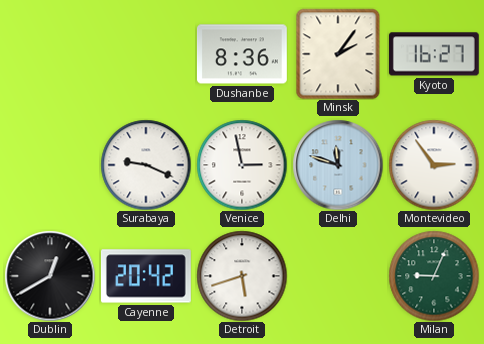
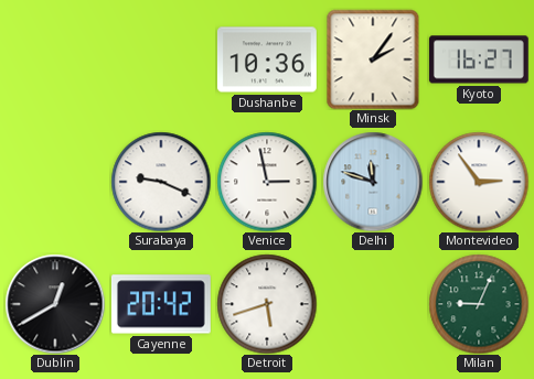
Dushanbe: 8:36 -> 10:36
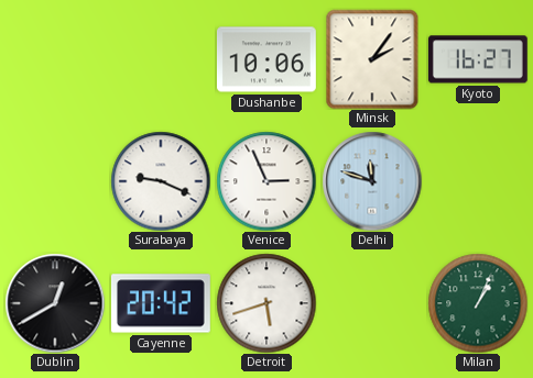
Dushanbe: 10:36 -> 10:06
Venice: 2:58 -> 2:56
Montevideo: 2:54 -> none
Milan: 9:04 -> 1:04
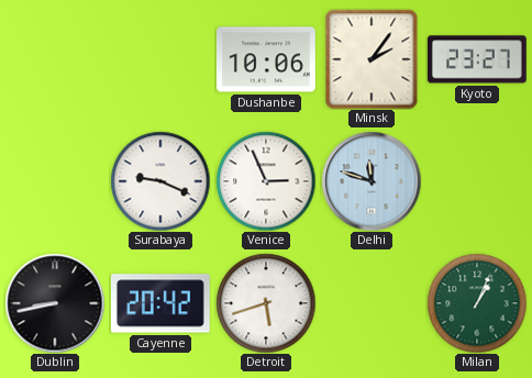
Kyoto: 16:27 -> 23:27
Dublin: 12:40 -> 8:43
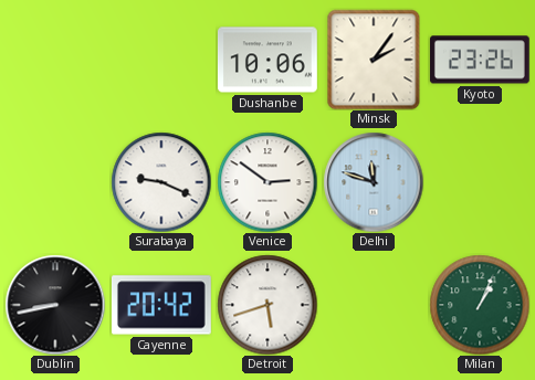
Kyoto: 23:27 -> 23:26
Venice: 2:56 -> 2:51
